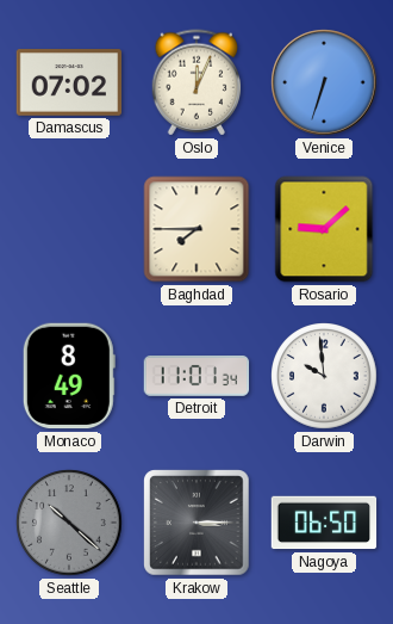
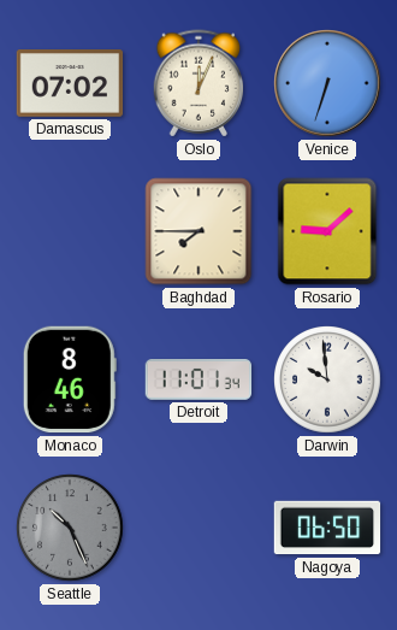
Monaco: 8:49 -> 8:46
Seattle: 10:22 -> 10:26
Krakow: 3:15 -> none
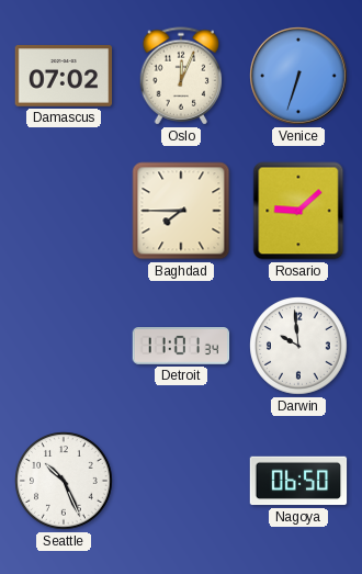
Monaco: 8:46 -> none
Seattle dial: grey -> white
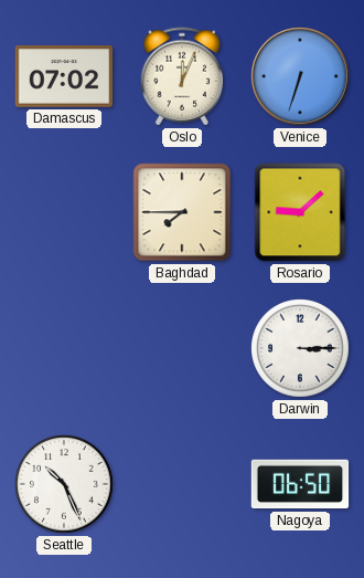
Detroit: 11:01 -> none
Darwin: 9:59 -> 3:15
